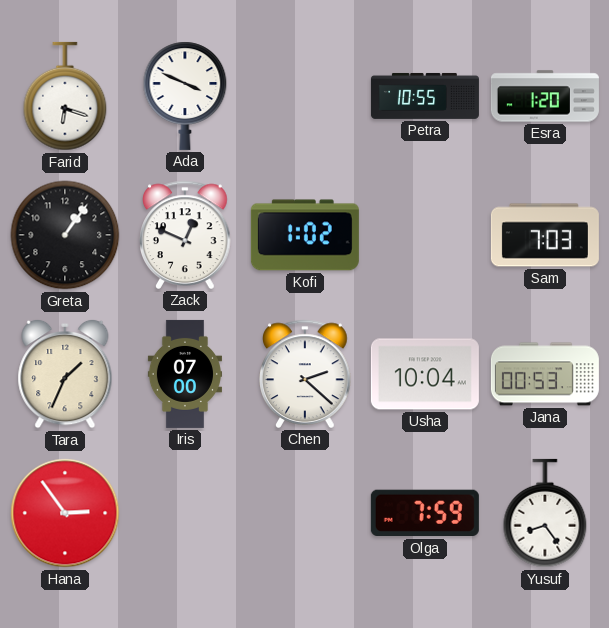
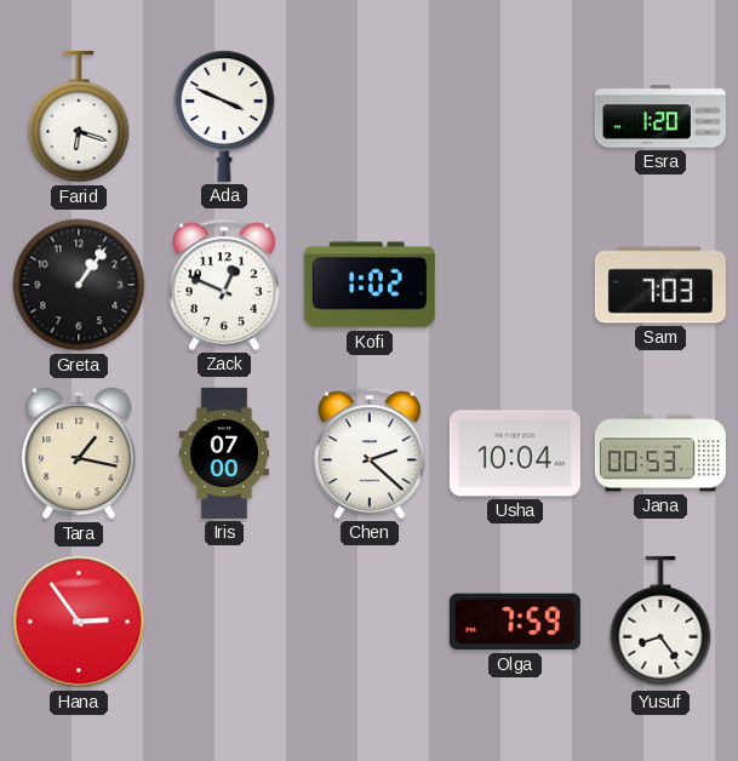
Petra: 10:55 -> none
Tara: 1:34 -> 1:17
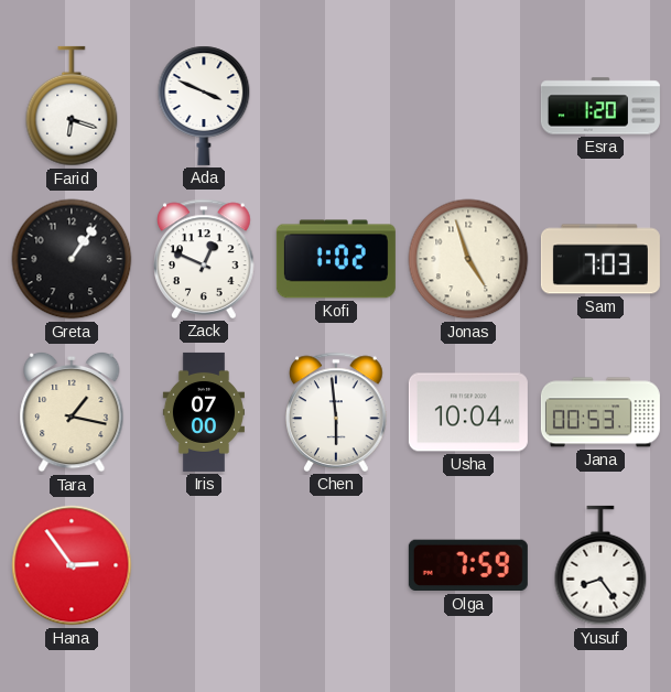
Jonas: none -> 4:57
Chen: 2:22 -> 5:59
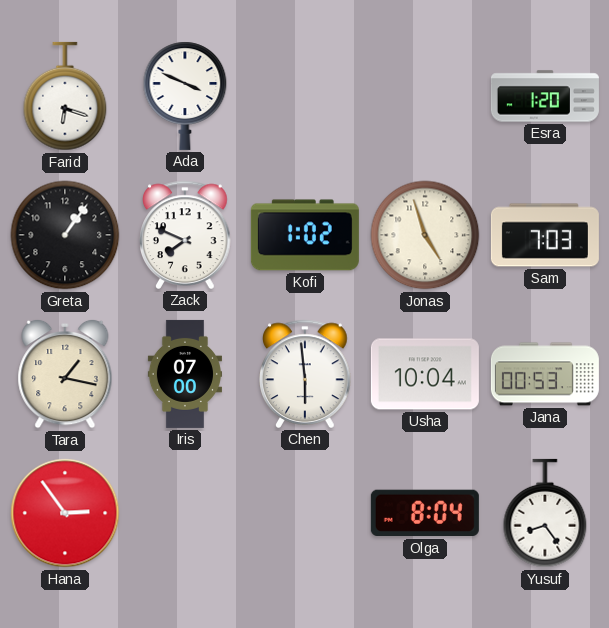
Zack: 12:49 -> 7:49
Olga: 7:59 -> 8:04
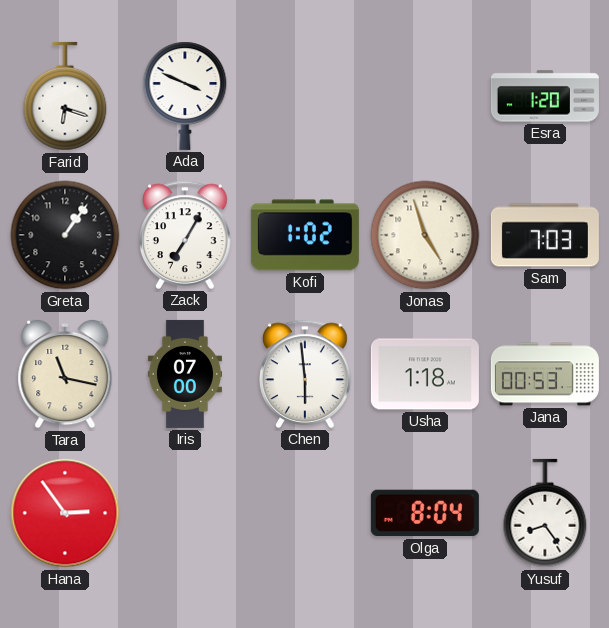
Zack: 7:49 -> 7:05
Tara: 1:17 -> 11:17
Usha: 10:04 -> 1:18
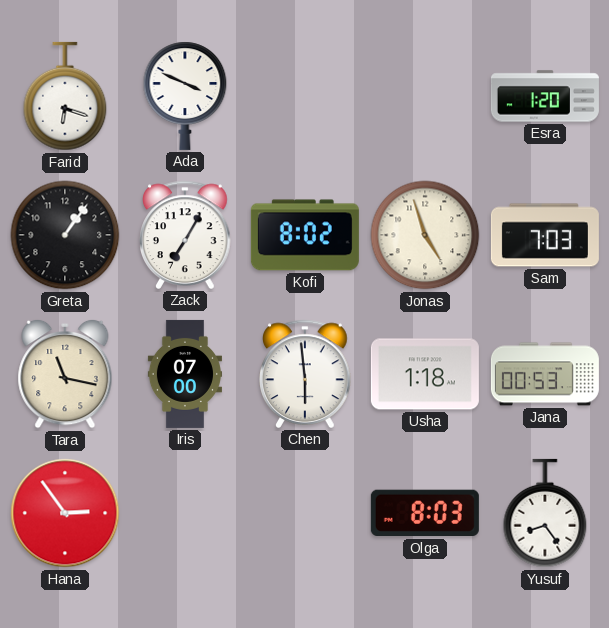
Kofi: 1:02 -> 8:02
Olga: 8:04 -> 8:03
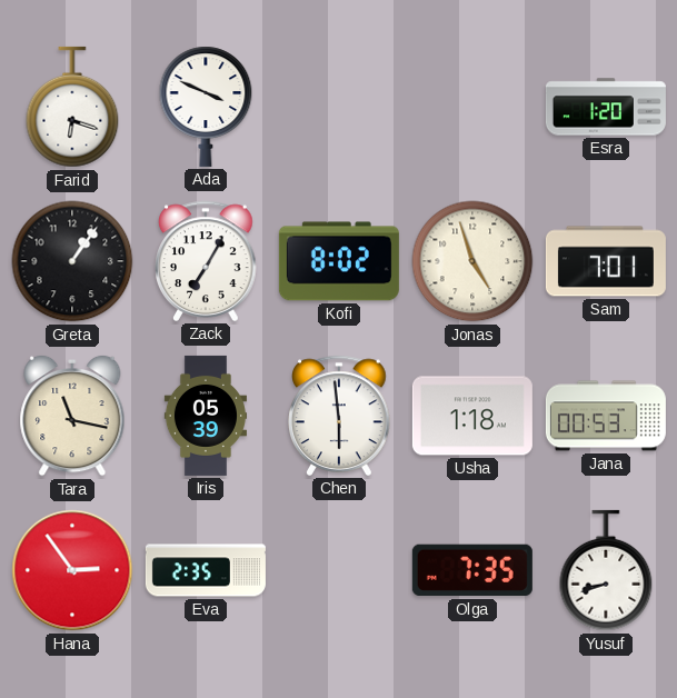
Sam: 7:03 -> 7:01
Iris: 07:00 -> 05:39
Eva: none -> 2:35
Olga: 8:03 -> 7:35
Yusuf: 8:24 -> 8:42
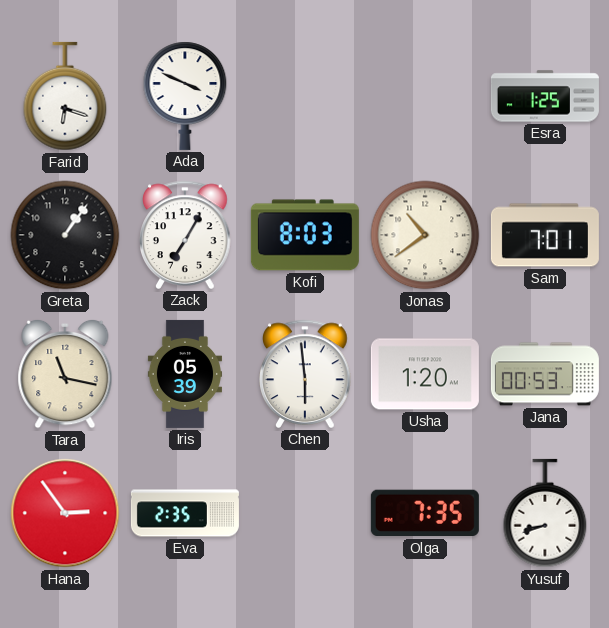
Esra: 1:20 -> 1:25
Kofi: 8:02 -> 8:03
Jonas: 4:57 -> 10:39
Usha: 1:18 -> 1:20
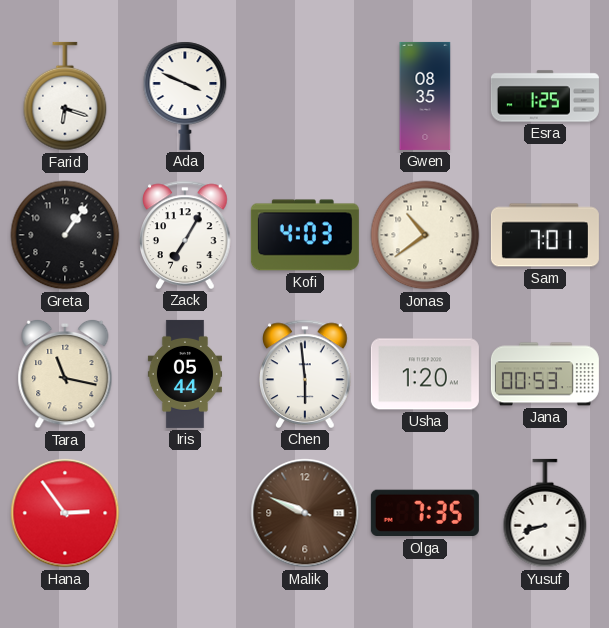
Gwen: none -> 08:35
Kofi: 8:03 -> 4:03
Iris: 05:39 -> 05:44
Eva: 2:35 -> none
Malik: none -> 9:49
